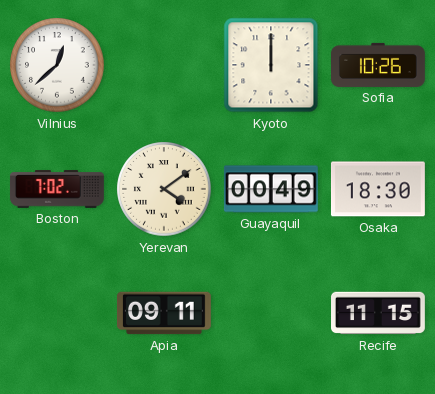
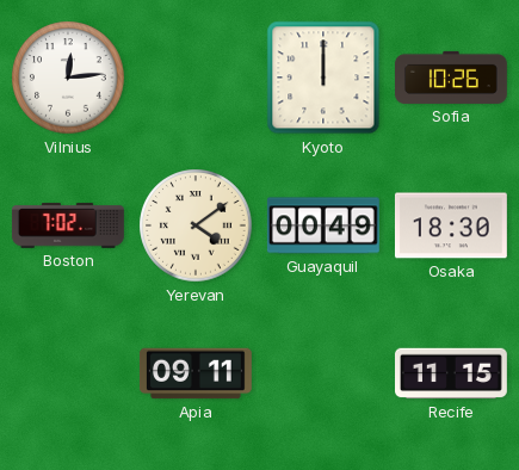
Vilnius: 12:38 -> 12:14
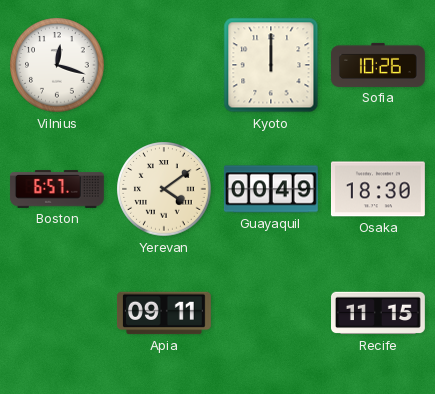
Vilnius: 12:14 -> 12:18
Boston: 7:02 -> 6:57
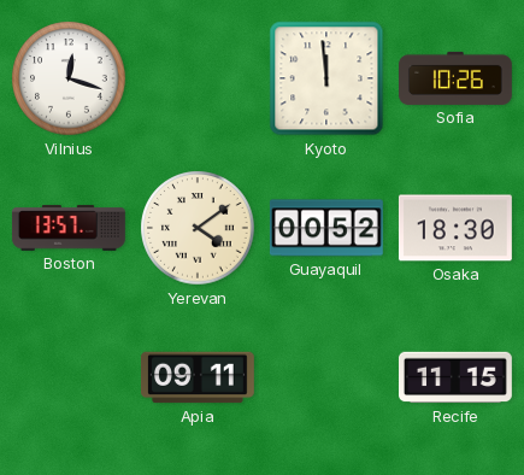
Kyoto: 12:00 -> 11:59
Boston: 6:57 -> 13:57
Guayaquil: 00:49 -> 00:52
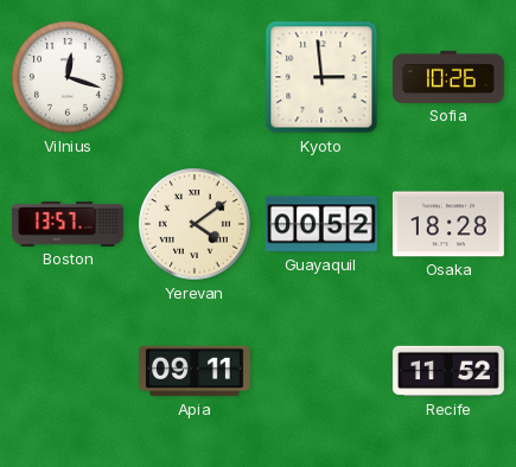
Kyoto: 11:59 -> 2:59
Osaka: 18:30 -> 18:28
Recife: 11:15 -> 11:52
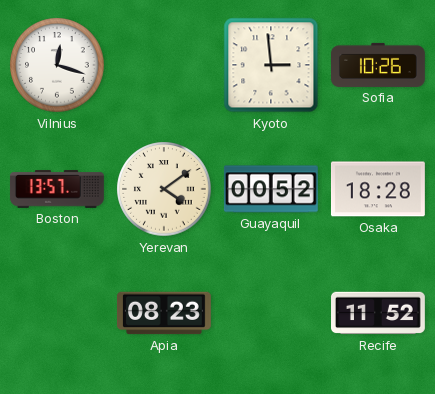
Apia: 09:11 -> 08:23
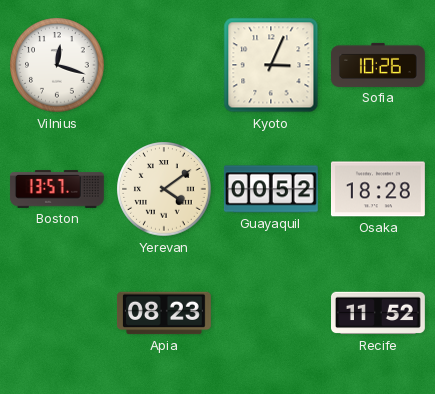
Kyoto: 2:59 -> 3:04
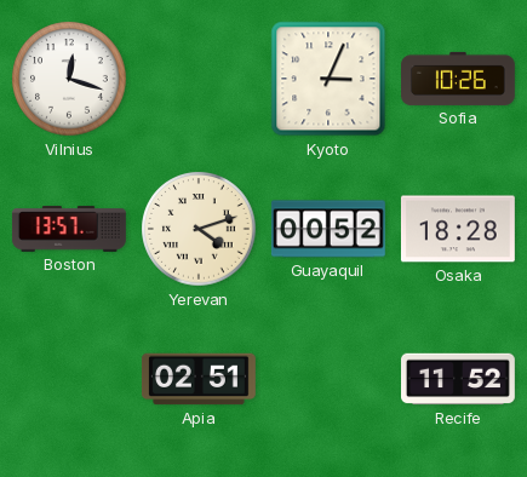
Yerevan: 4:09 -> 4:12
Apia: 08:23 -> 02:51
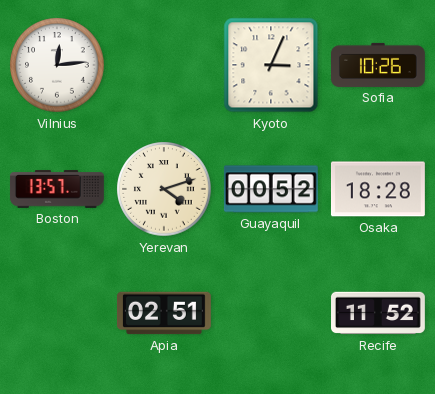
Vilnius: 12:18 -> 12:14
